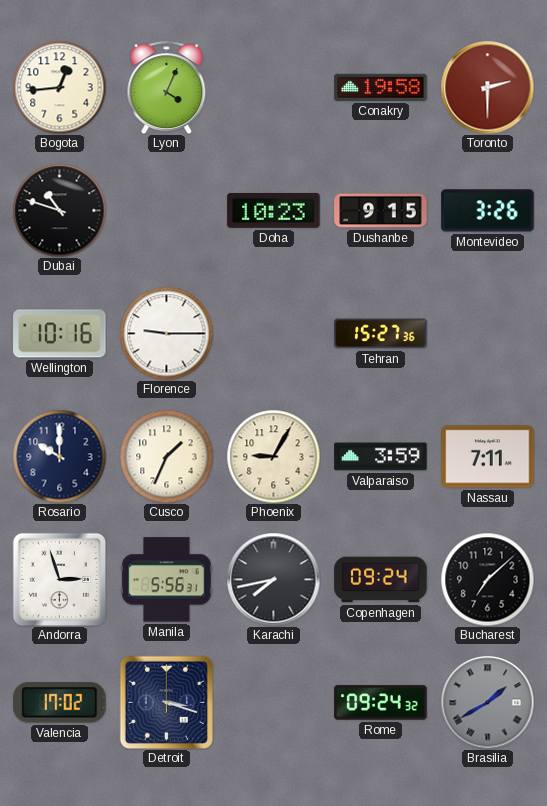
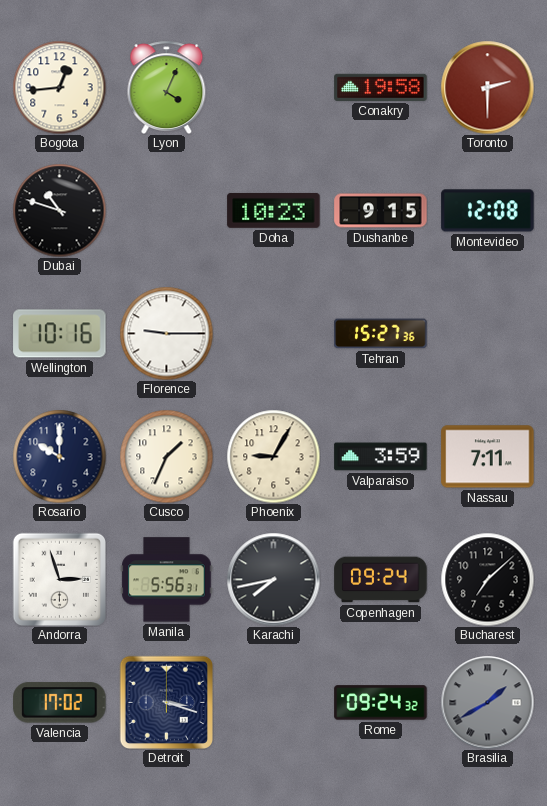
Montevideo: 3:26 -> 12:08
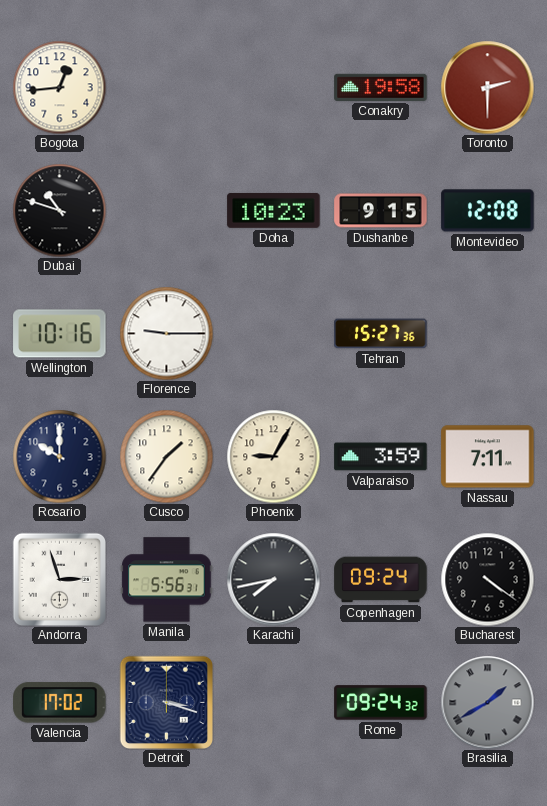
Lyon: 4:04 -> none
Cusco: 1:34 -> 1:36
Bucharest: 7:08 -> 4:21
